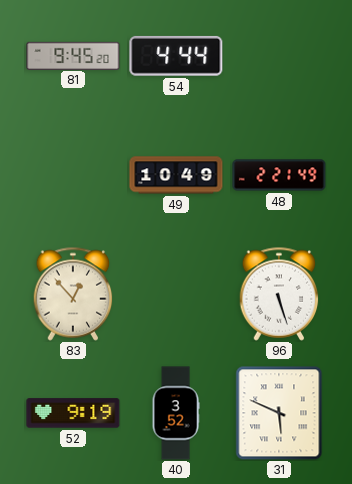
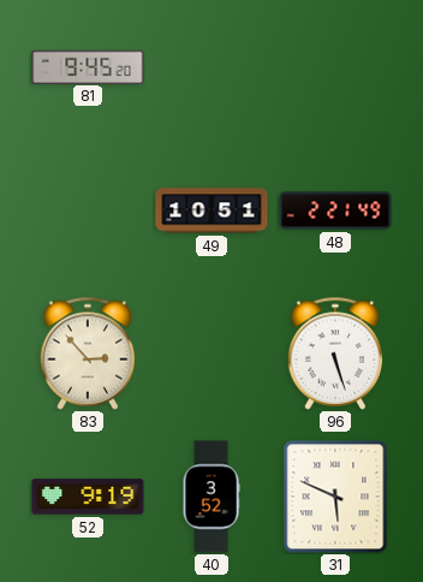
54: 4:44 -> none
49: 10:49 -> 10:51
83: 12:53 -> 2:53
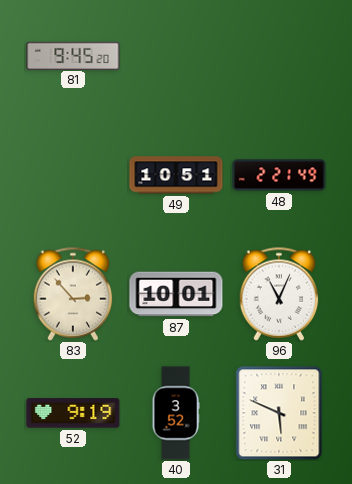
87: none -> 10:01
96: 5:27 -> 11:04
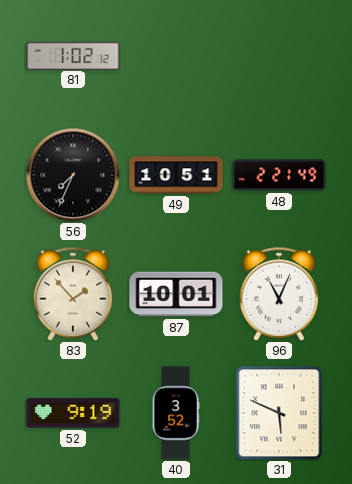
81: 9:45 -> 1:02
56: none -> 7:34
83: 2:53 -> 1:53
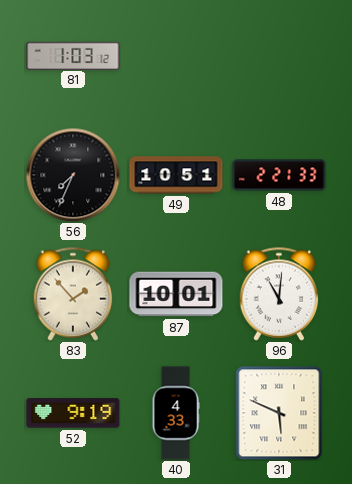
81: 1:02 -> 1:03
48: 2:21:49 -> 2:21:33
96: 11:04 -> 11:01
40: 3:52 -> 4:33
